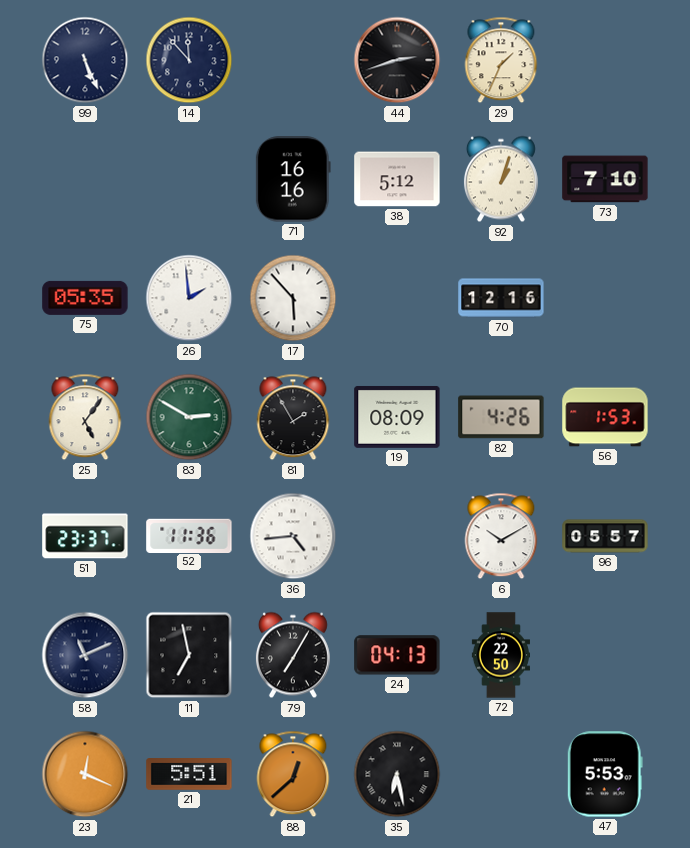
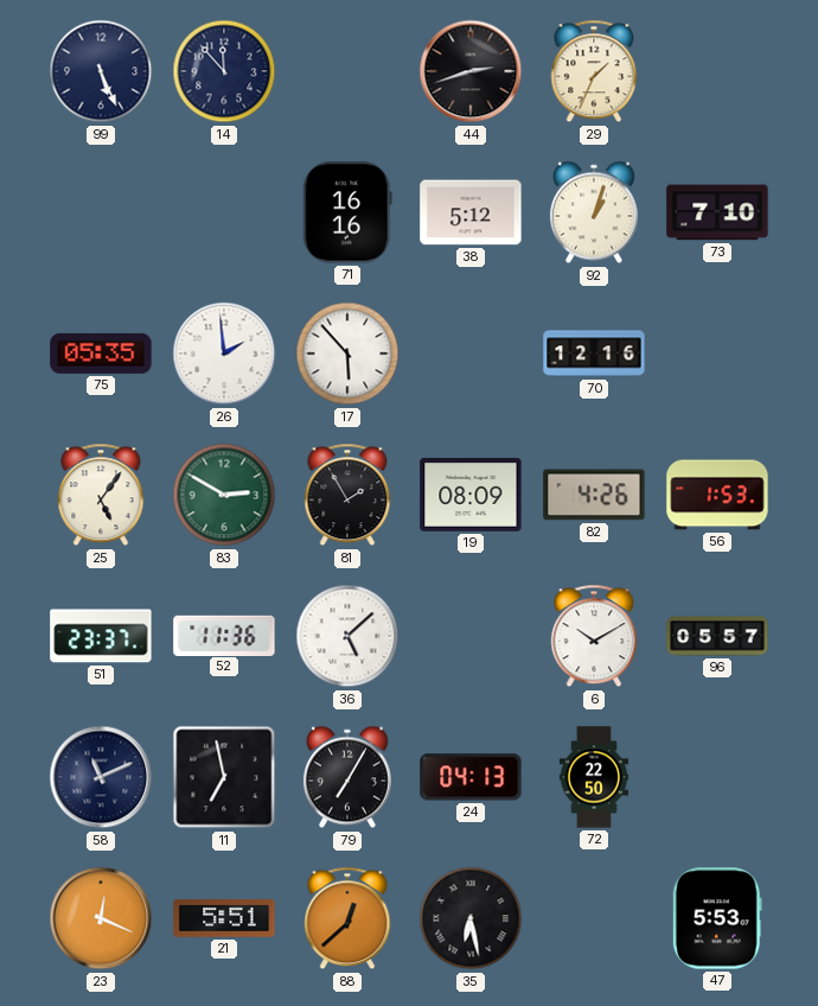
36: 4:44 -> 5:08
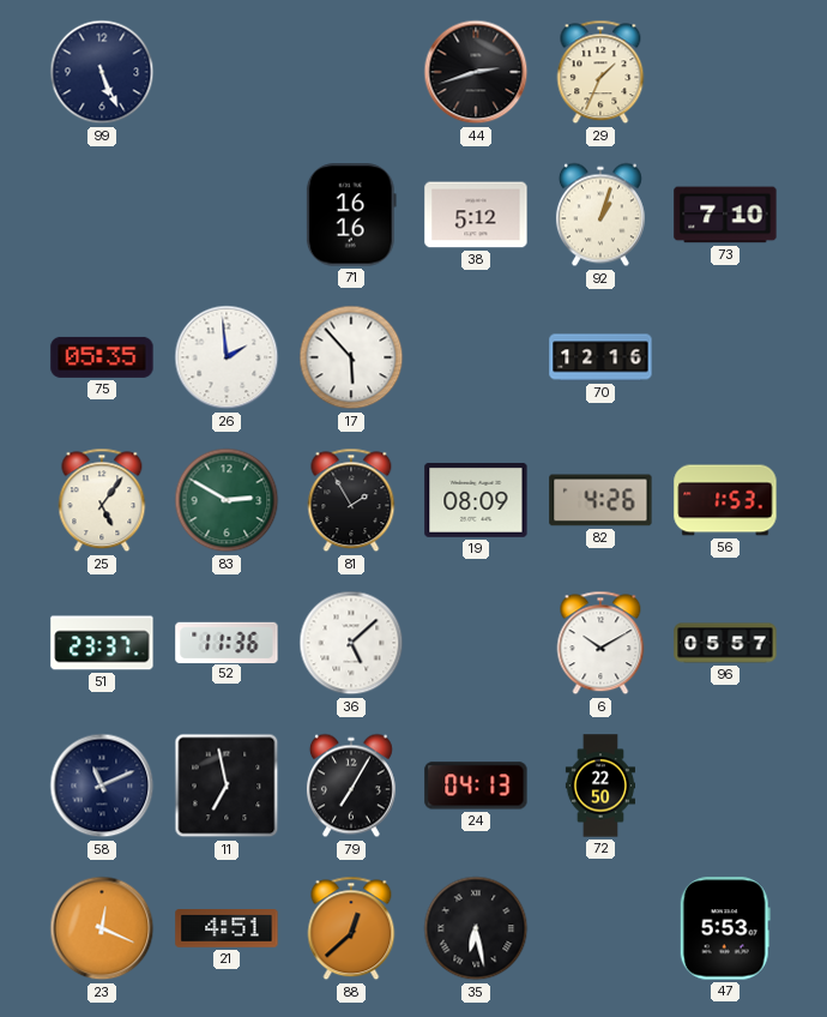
14: 11:53 -> none
21: 5:51 -> 4:51
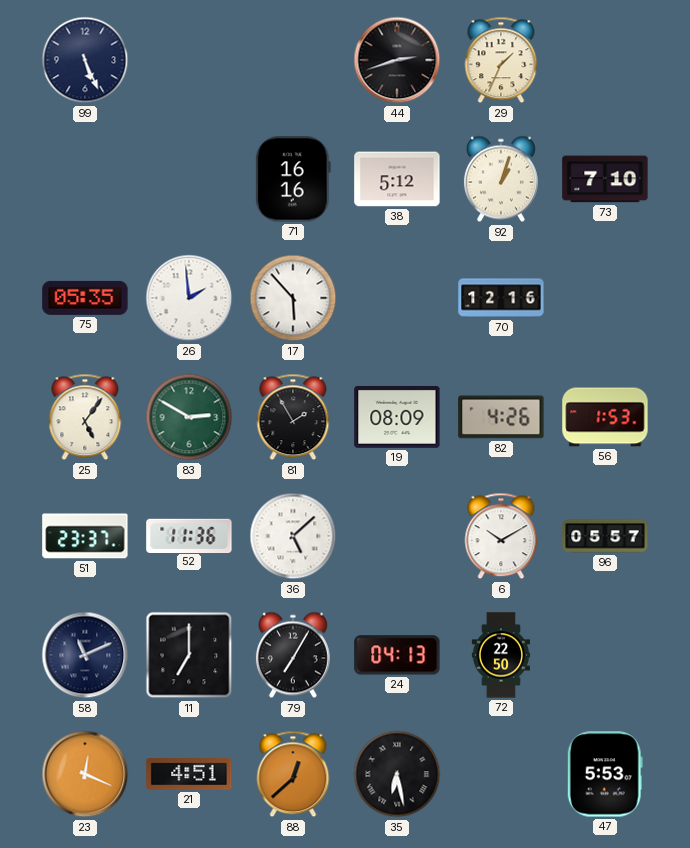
11: 6:58 -> 7:00
